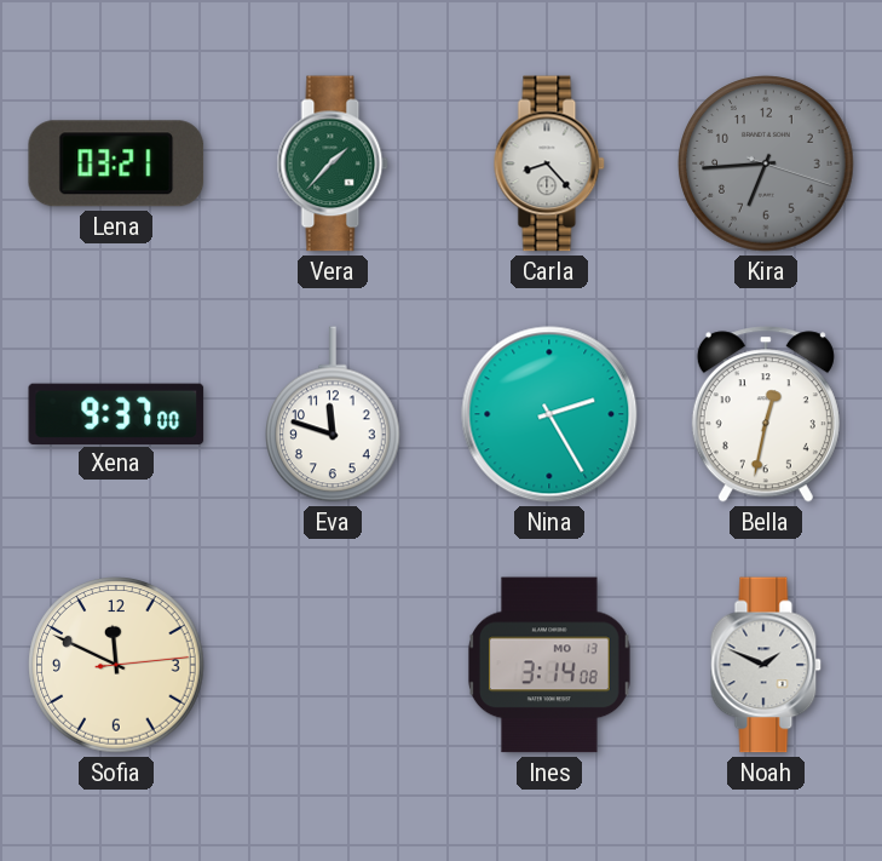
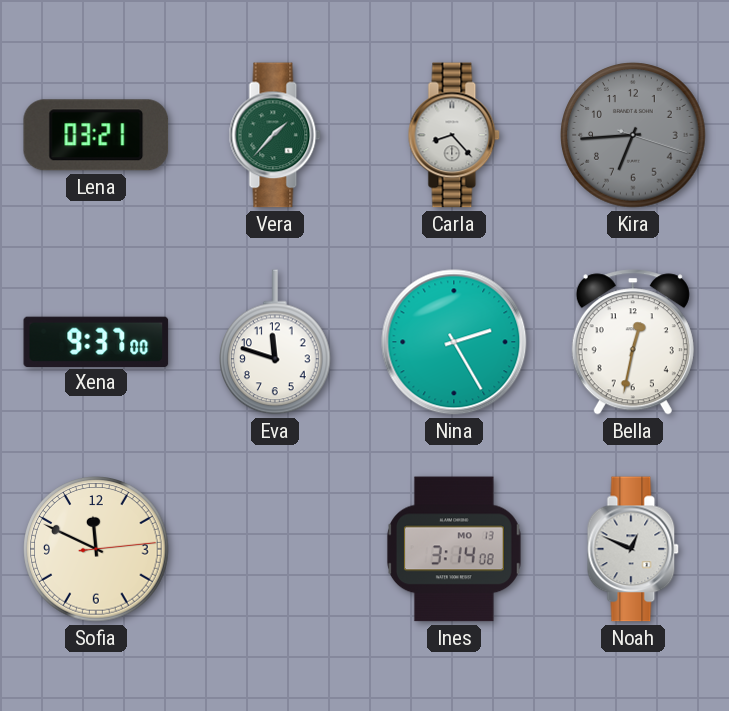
Noah: 1:49 -> 12:49
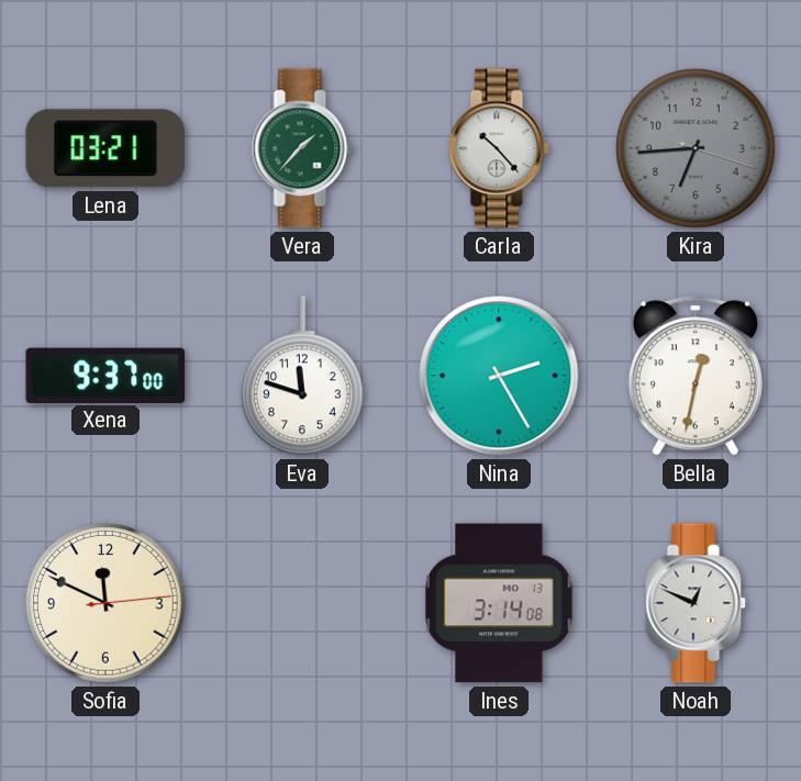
Carla: 8:23 -> 10:23
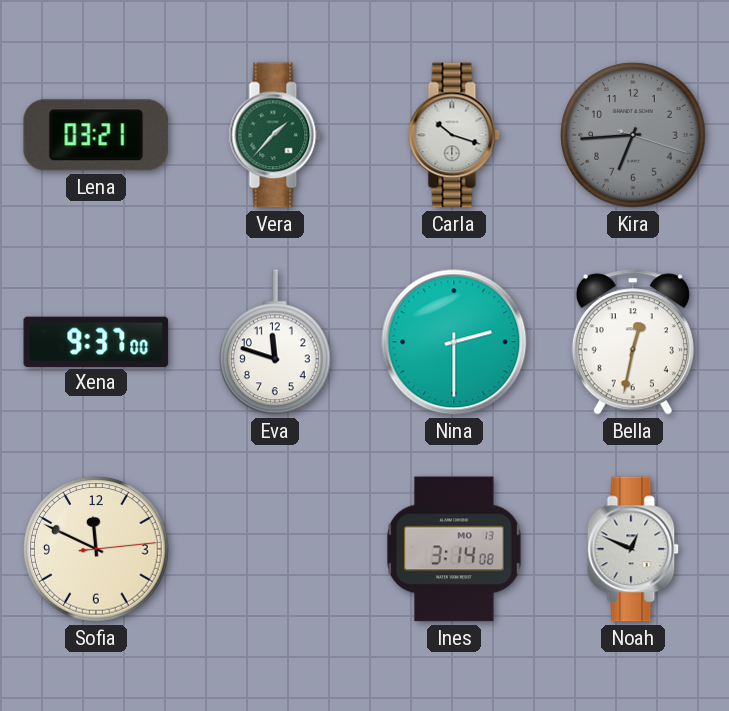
Carla: 10:23 -> 10:18
Nina: 2:25 -> 2:30
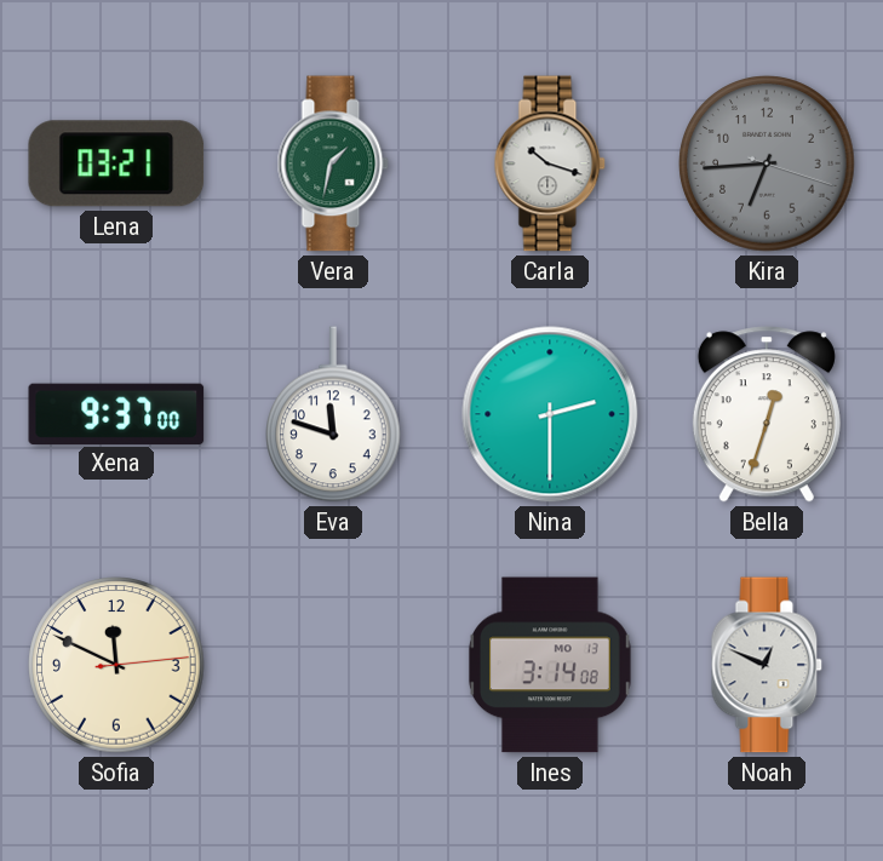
Vera: 1:37 -> 1:32
Bella: 12:32 -> 12:33
